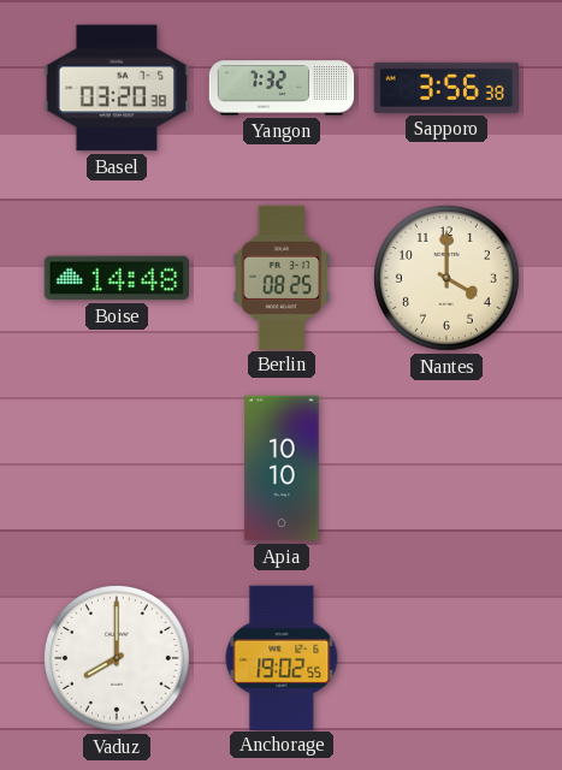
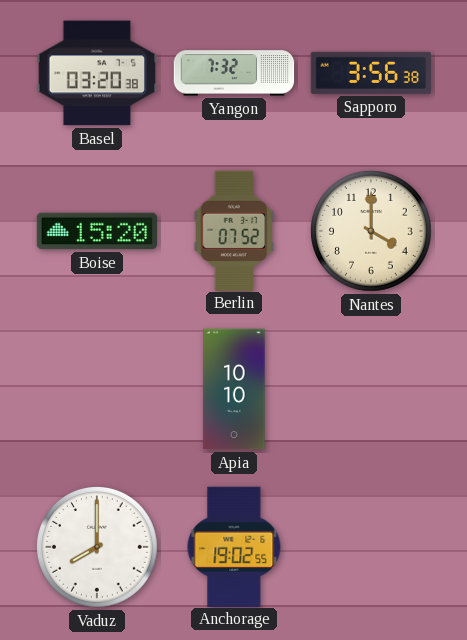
Boise: 14:48 -> 15:20
Berlin: 08:25 -> 07:52
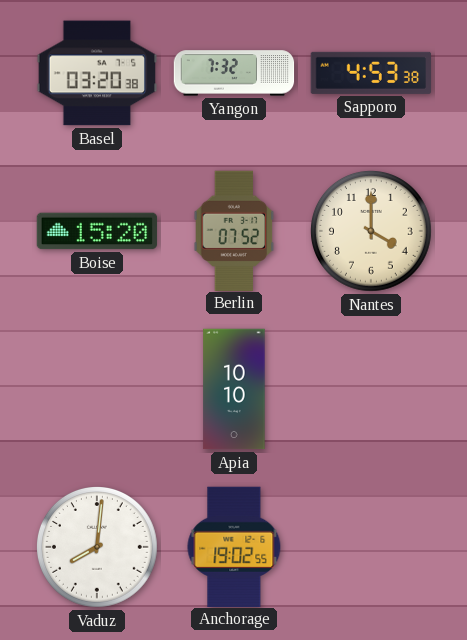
Sapporo: 3:56 -> 4:53
Vaduz: 8:00 -> 8:01
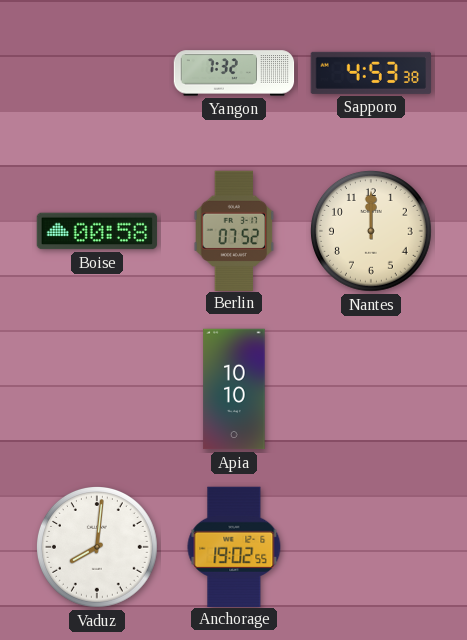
Basel: 03:20 -> none
Boise: 15:20 -> 00:58
Nantes: 4:00 -> 12:00
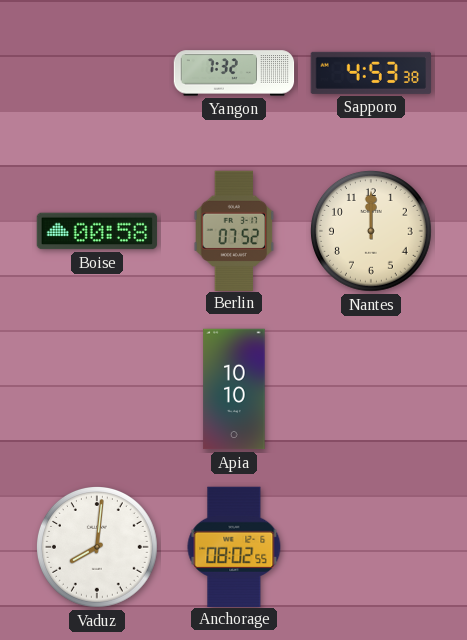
Anchorage: 19:02 -> 08:02
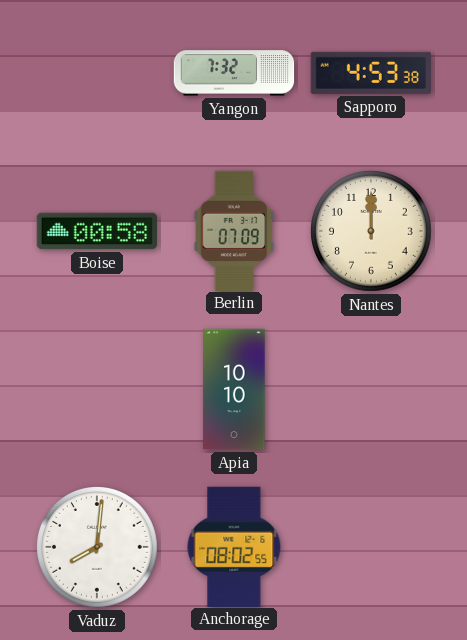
Berlin: 07:52 -> 07:09
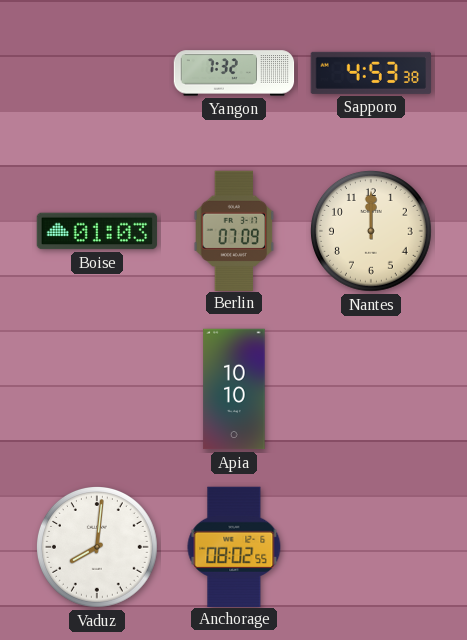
Boise: 00:58 -> 01:03
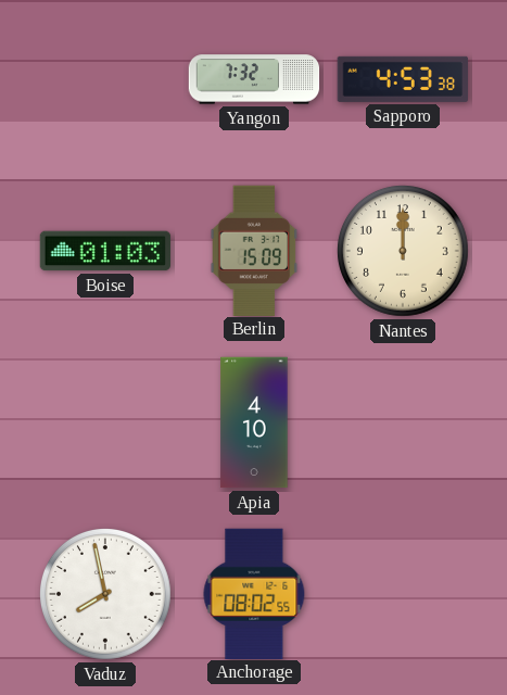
Berlin: 07:09 -> 15:09
Apia: 10:10 -> 4:10
Vaduz: 8:01 -> 7:58
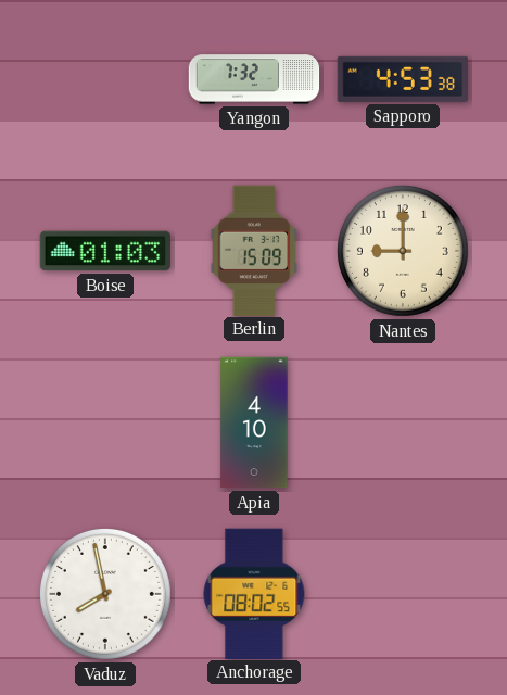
Nantes: 12:00 -> 9:00
